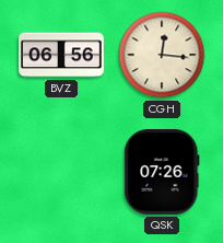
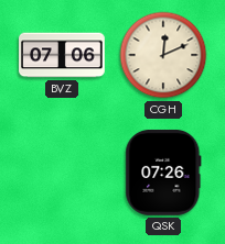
BVZ: 06:56 -> 07:06
CGH: 12:16 -> 12:11
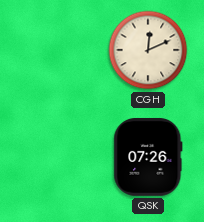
BVZ: 07:06 -> none
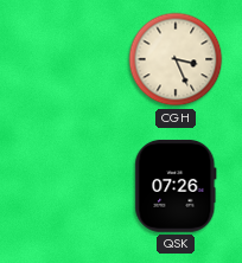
CGH: 12:11 -> 3:26
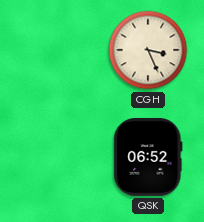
QSK: 07:26 -> 06:52
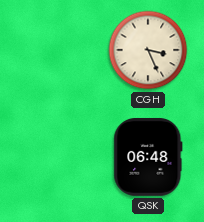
QSK: 06:52 -> 06:48
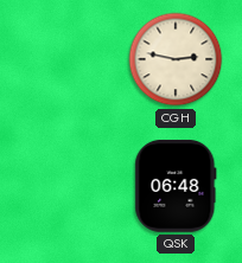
CGH: 3:26 -> 2:47
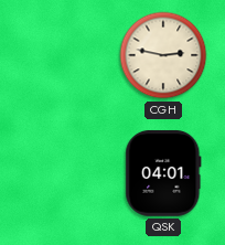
QSK: 06:48 -> 04:01
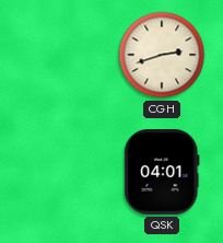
CGH: 2:47 -> 2:42
